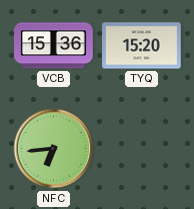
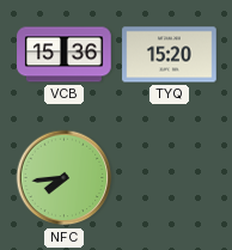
NFC: 6:44 -> 7:44
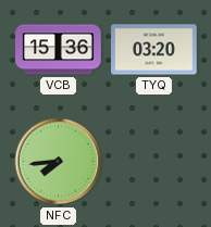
TYQ: 15:20 -> 03:20
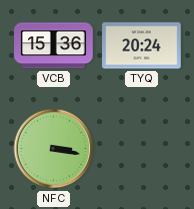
TYQ: 03:20 -> 20:24
NFC: 7:44 -> 3:17
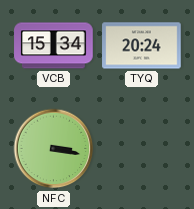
VCB: 15:36 -> 15:34
